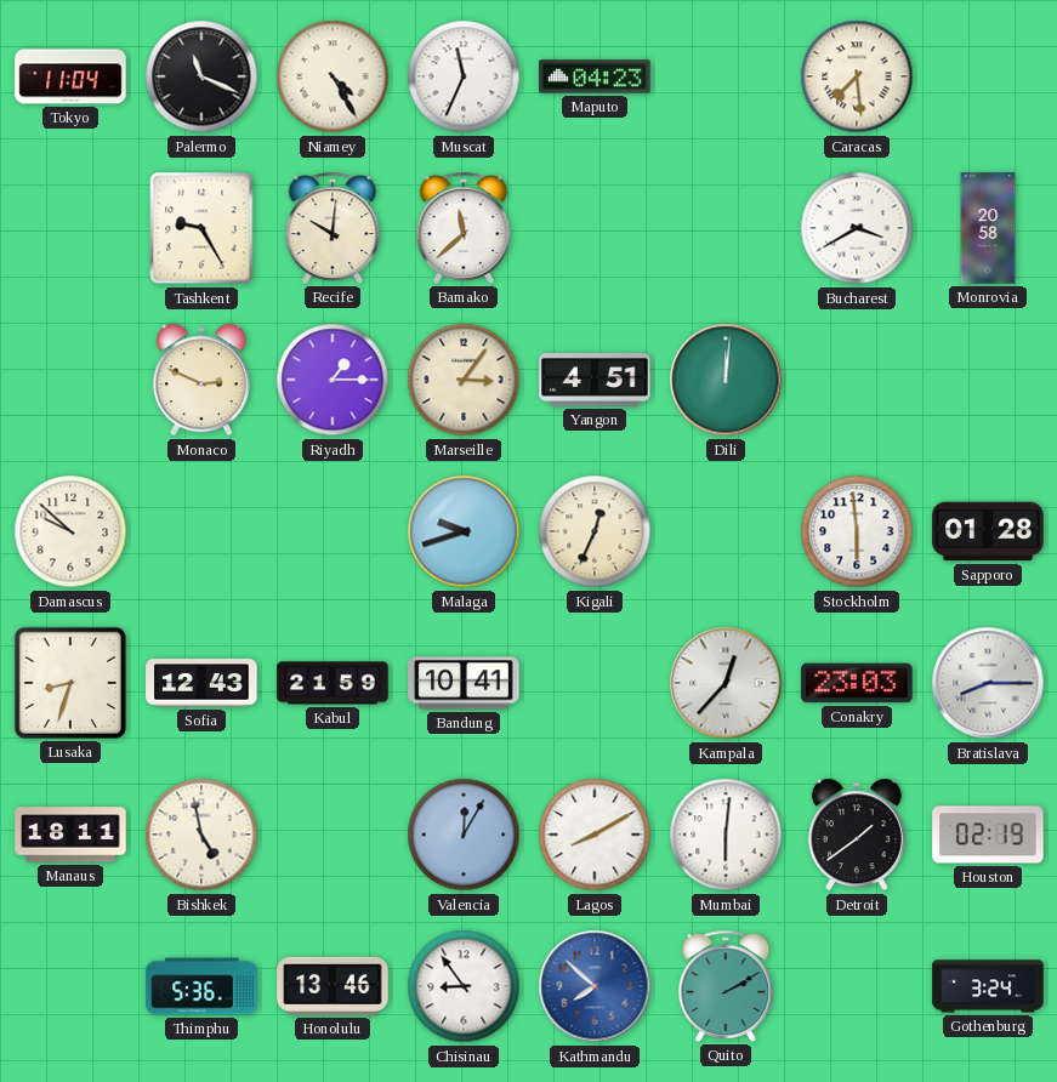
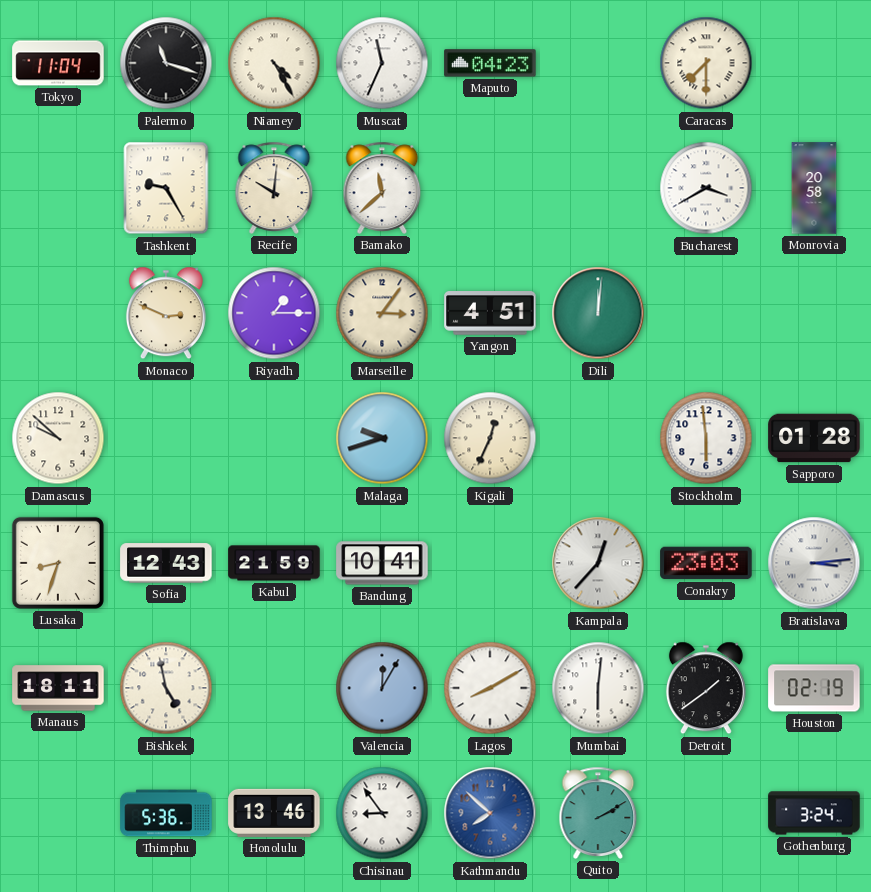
Palermo: 11:19 -> 11:18
Caracas: 7:29 -> 7:30
Bratislava: 8:15 -> 3:14
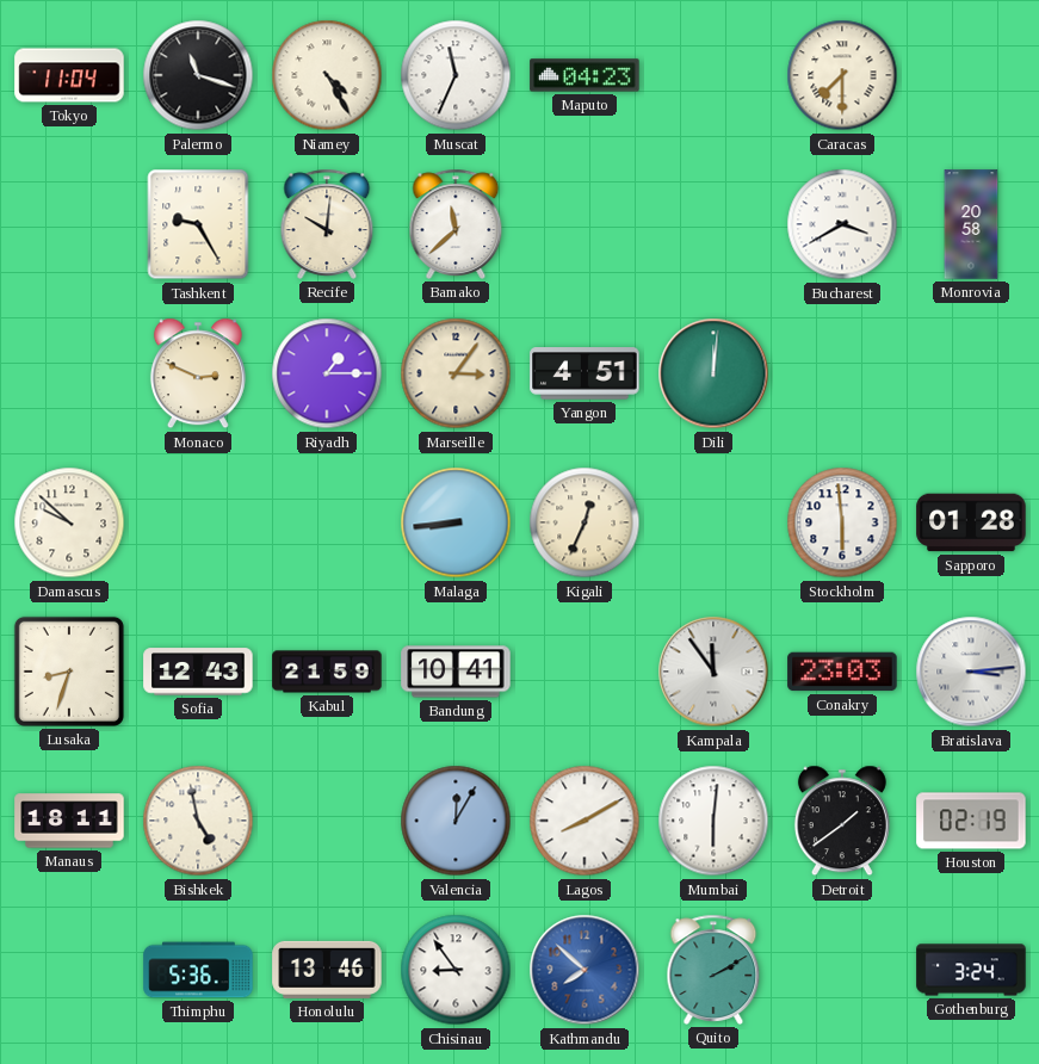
Malaga: 9:42 -> 8:44
Kampala: 12:37 -> 11:54
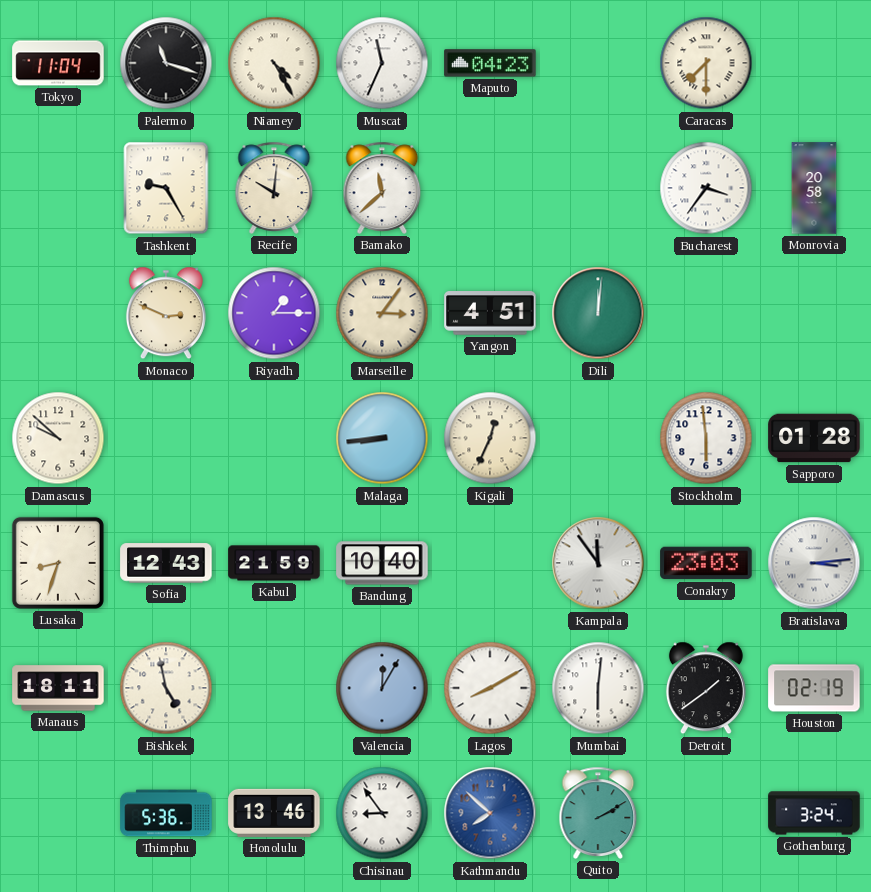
Bucharest: 3:40 -> 3:36
Bandung: 10:41 -> 10:40
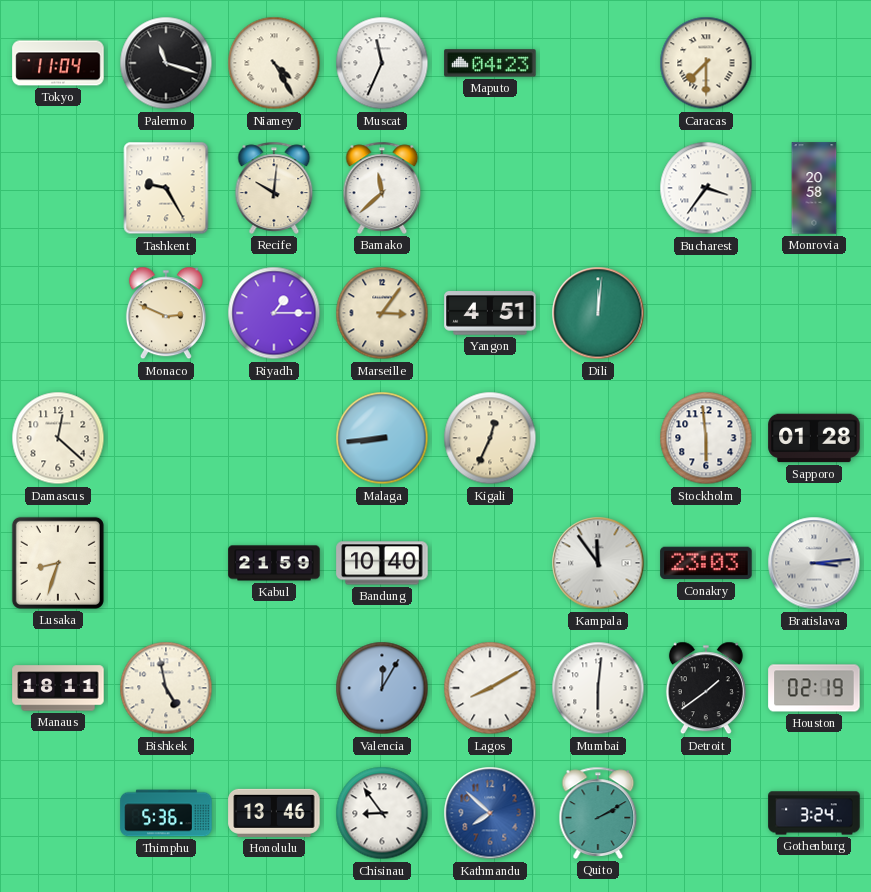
Damascus: 9:52 -> 12:22
Sofia: 12:43 -> none
